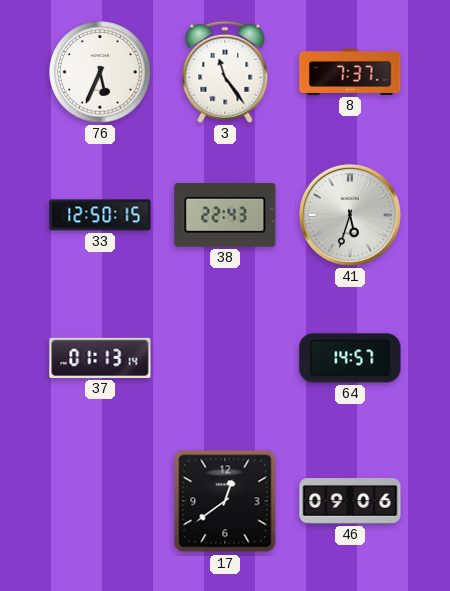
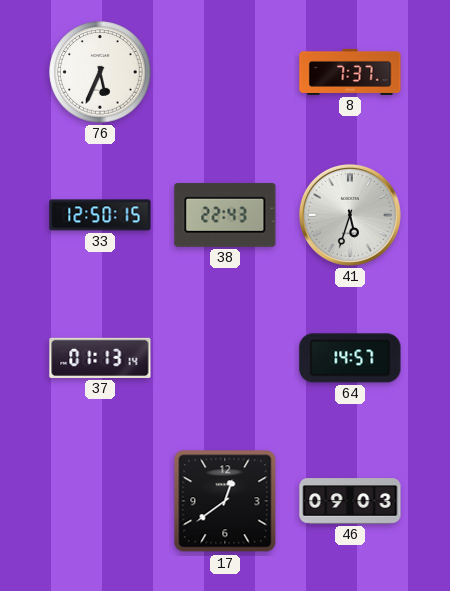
3: 11:24 -> none
46: 09:06 -> 09:03
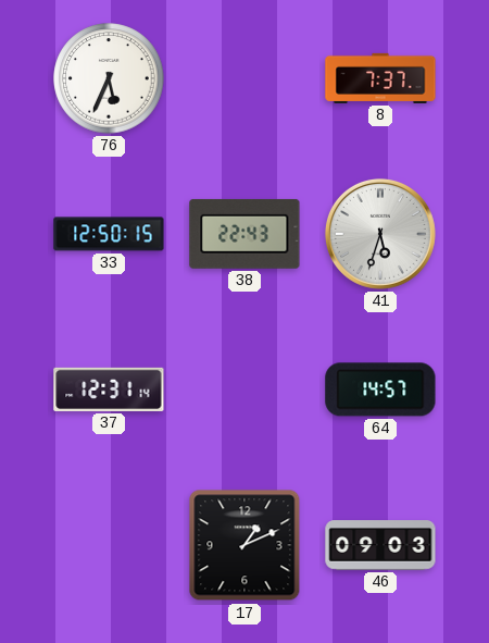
37: 01:13 -> 12:31
17: 12:39 -> 1:11
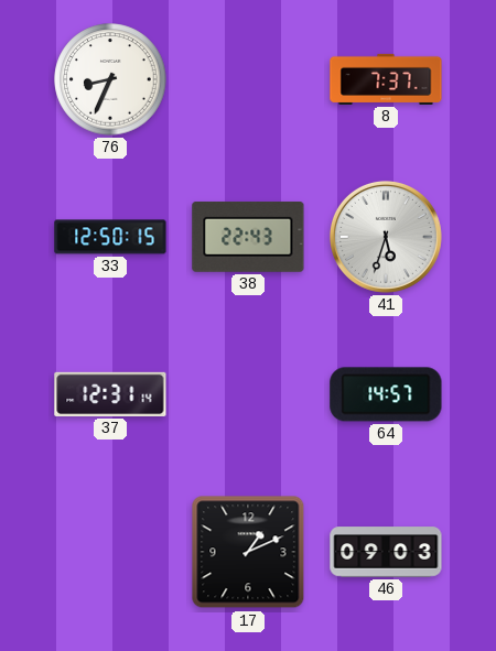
76: 5:34 -> 8:34
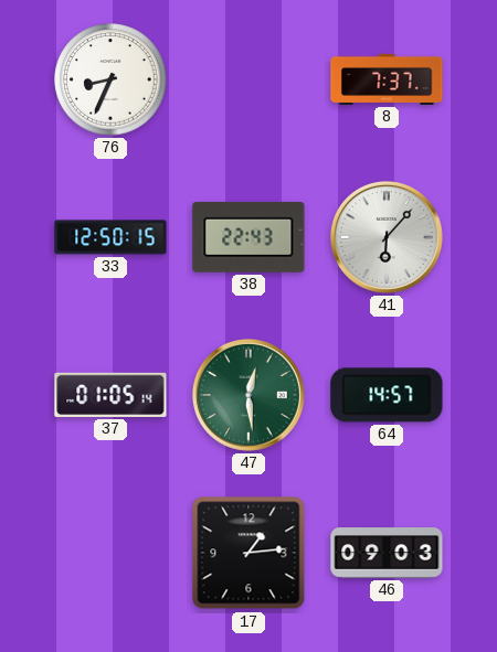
41: 5:33 -> 6:07
37: 12:31 -> 01:05
47: none -> 12:29
17: 1:11 -> 1:14
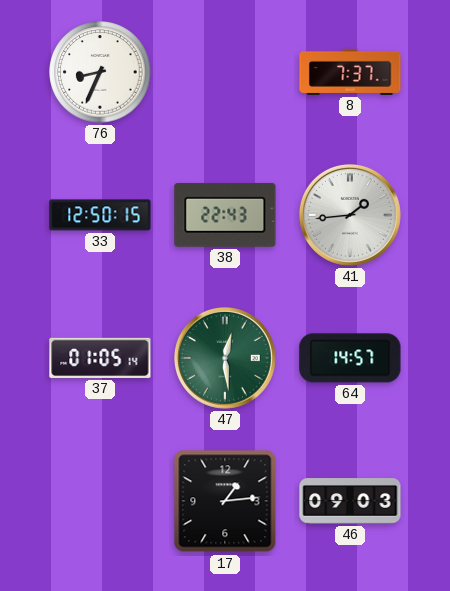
41: 6:07 -> 1:44
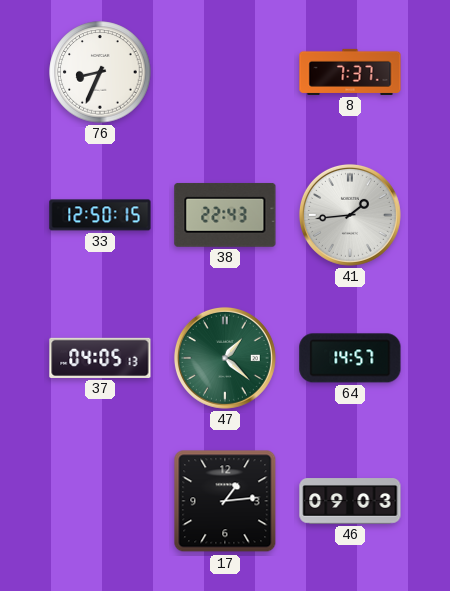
37: 01:05 -> 04:05
47: 12:29 -> 1:22
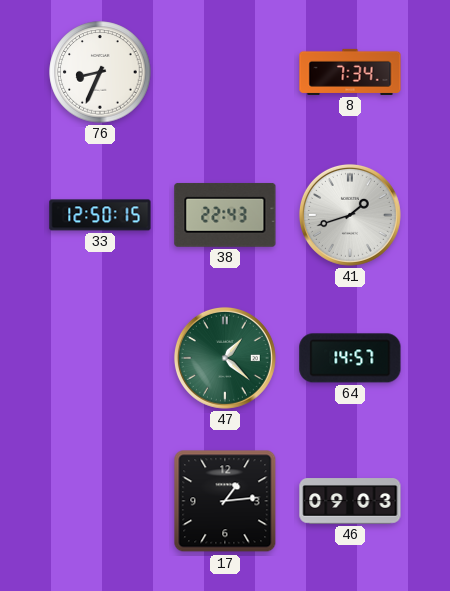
8: 7:37 -> 7:34
41: 1:44 -> 1:42
37: 04:05 -> none
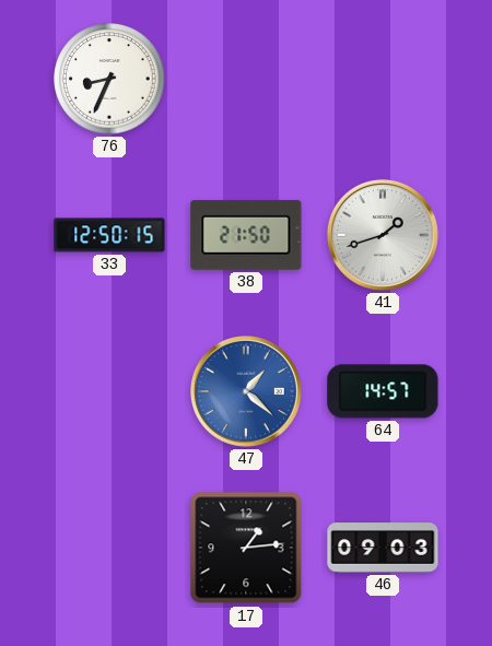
8: 7:34 -> none
38: 22:43 -> 21:50
47 dial: green -> blue
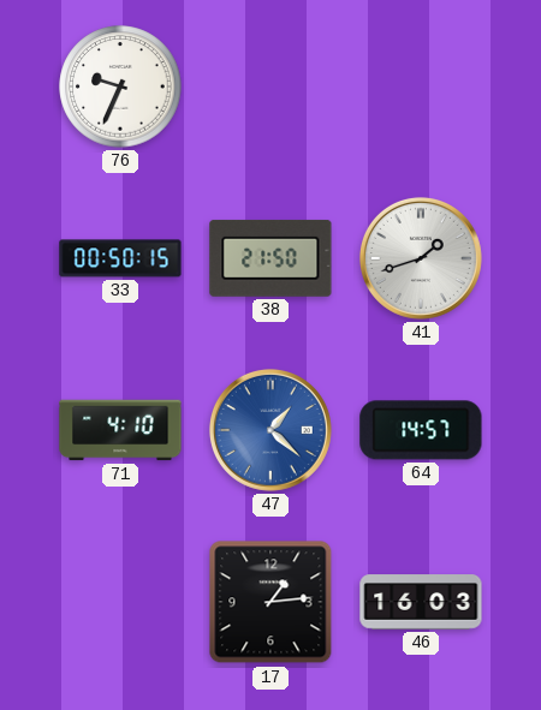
76: 8:34 -> 9:34
33: 12:50 -> 00:50
71: none -> 4:10
46: 09:03 -> 16:03
